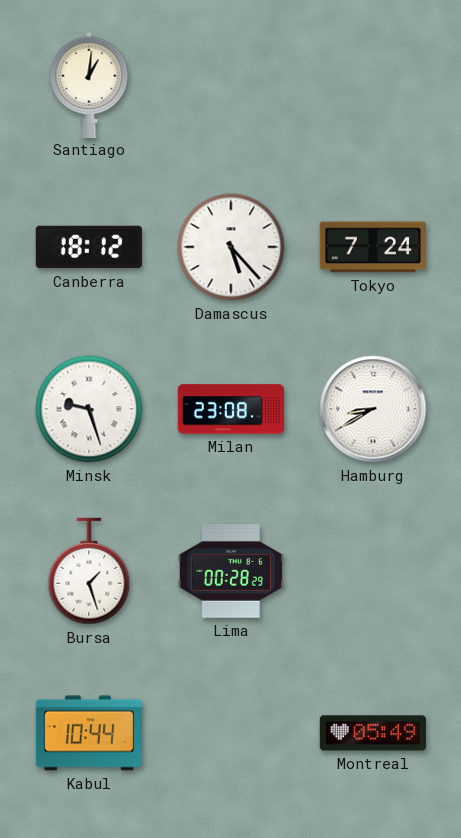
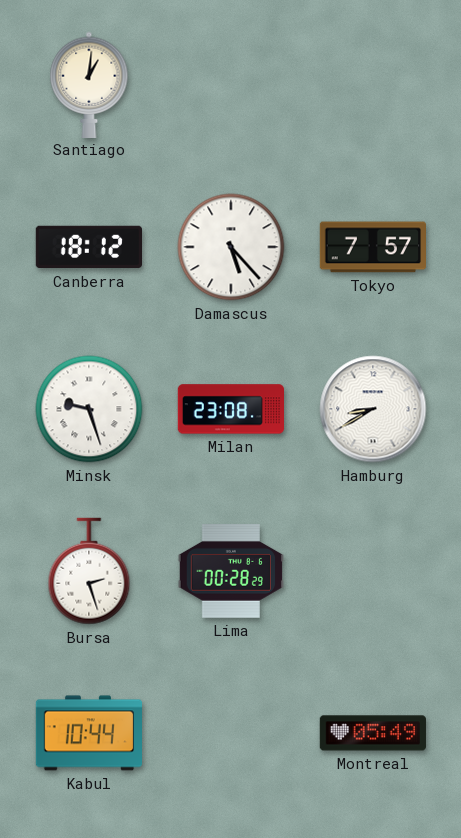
Tokyo: 7:24 -> 7:57
Bursa: 1:27 -> 2:27
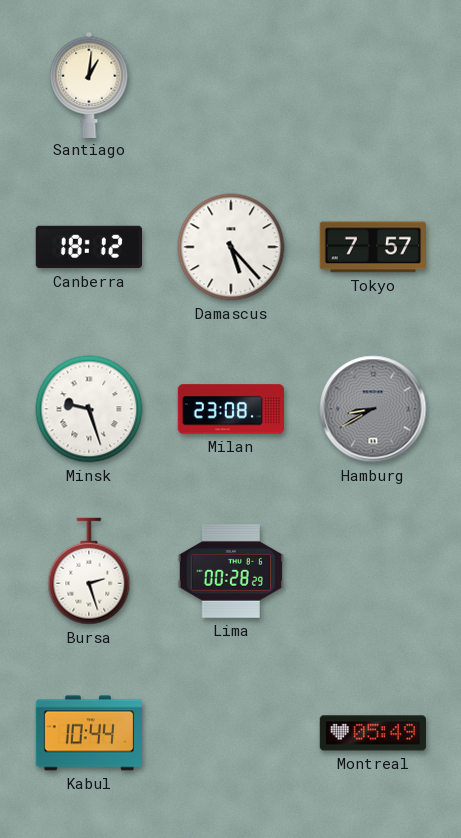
Hamburg dial: white -> grey
